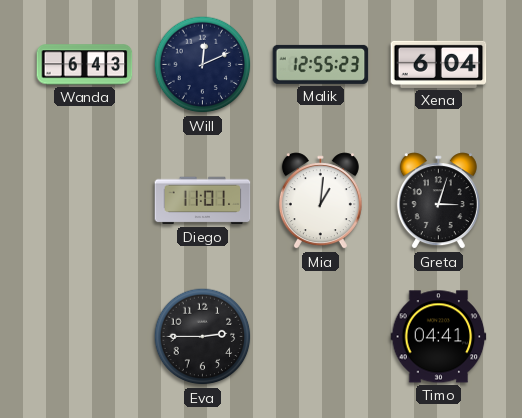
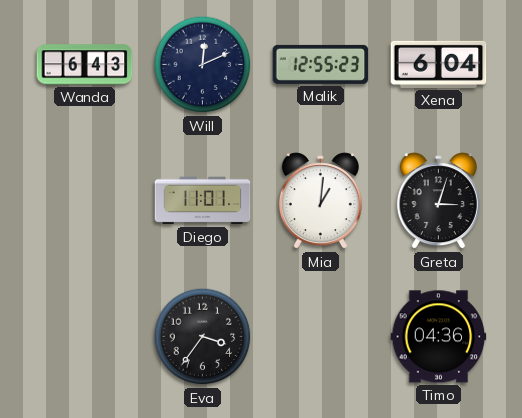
Eva: 2:45 -> 3:36
Timo: 04:41 -> 04:36
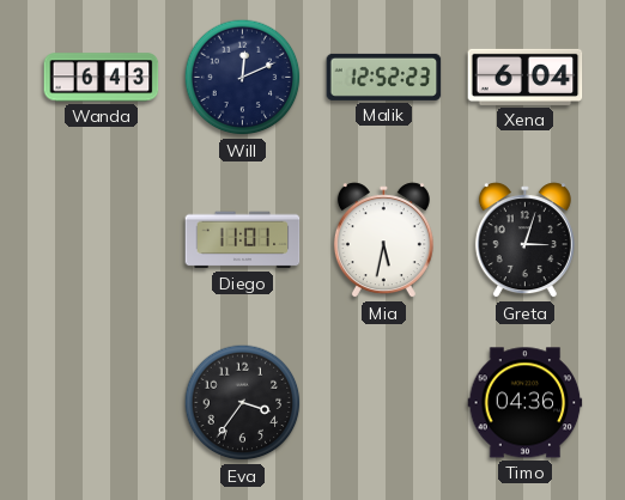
Malik: 12:55 -> 12:52
Mia: 1:01 -> 5:32
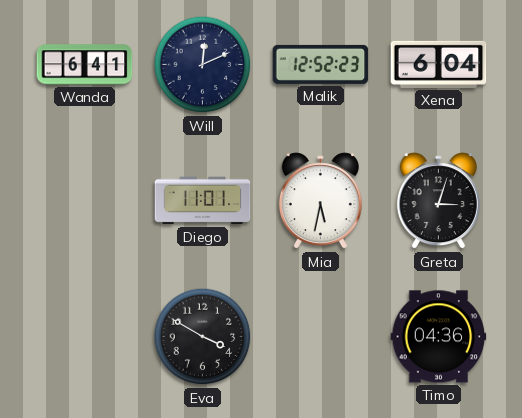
Wanda: 6:43 -> 6:41
Eva: 3:36 -> 3:50
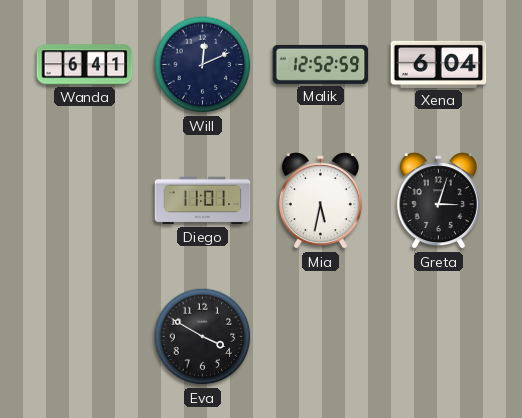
Malik: 12:52:23 -> 12:52:59
Timo: 04:36 -> none
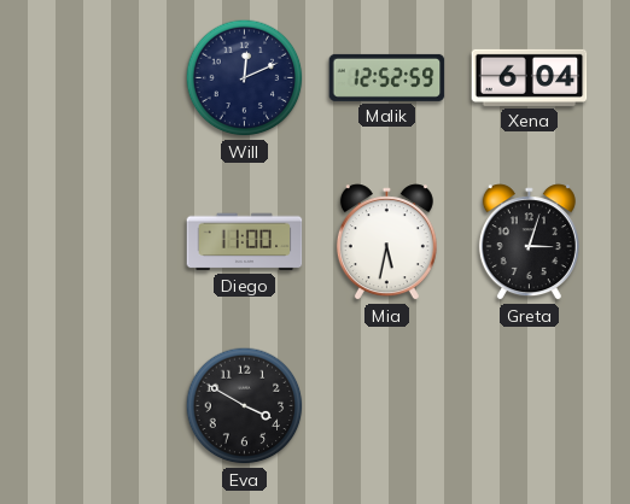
Wanda: 6:41 -> none
Diego: 11:01 -> 11:00
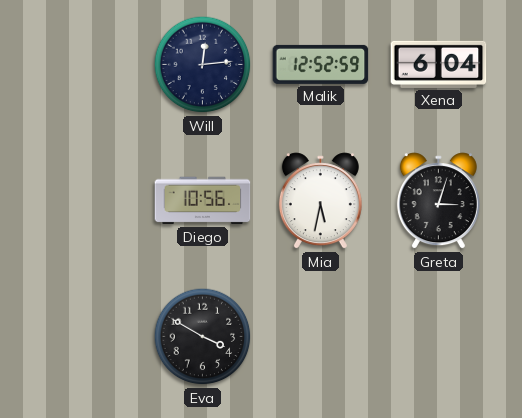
Will: 12:11 -> 12:14
Diego: 11:00 -> 10:56
